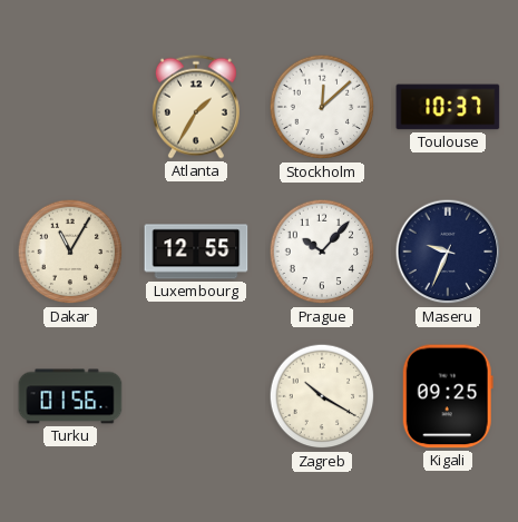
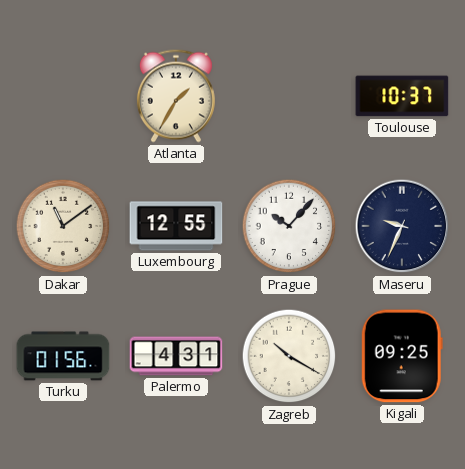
Stockholm: 12:08 -> none
Dakar: 11:05 -> 11:09
Palermo: none -> 4:31
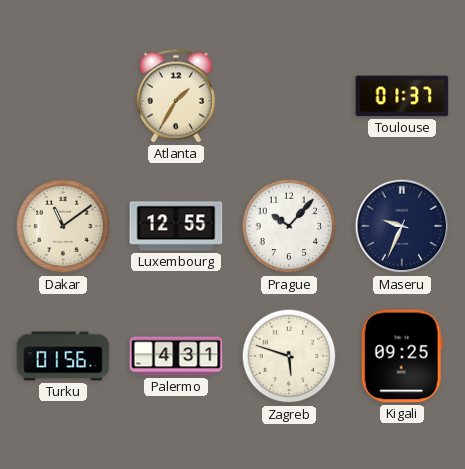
Toulouse: 10:37 -> 01:37
Zagreb: 10:20 -> 5:48
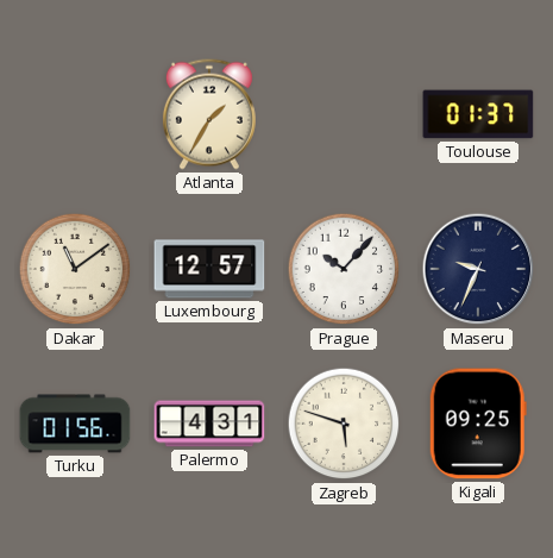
Luxembourg: 12:55 -> 12:57
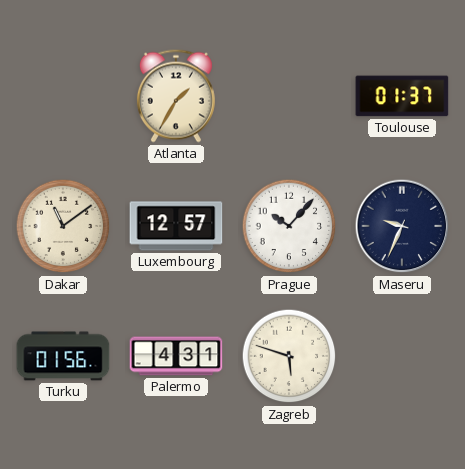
Kigali: 09:25 -> none
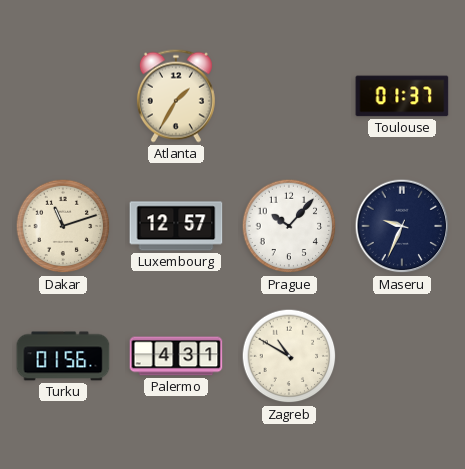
Dakar: 11:09 -> 11:12
Zagreb: 5:48 -> 10:50
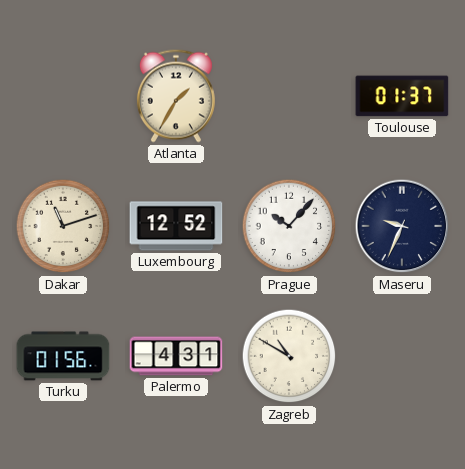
Luxembourg: 12:57 -> 12:52
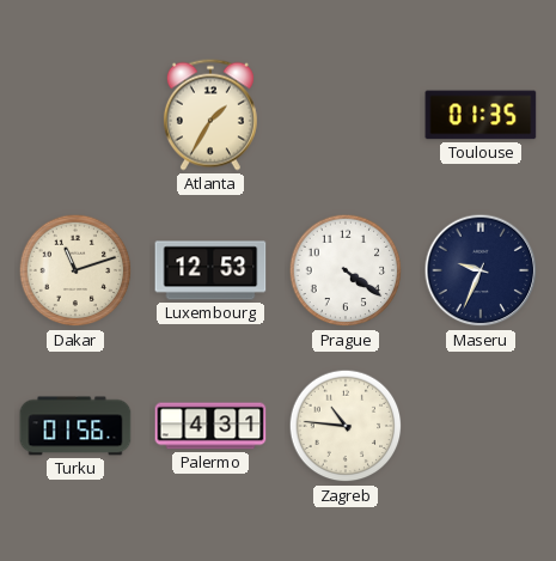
Toulouse: 01:37 -> 01:35
Luxembourg: 12:52 -> 12:53
Prague: 10:07 -> 4:21
Zagreb: 10:50 -> 10:46
